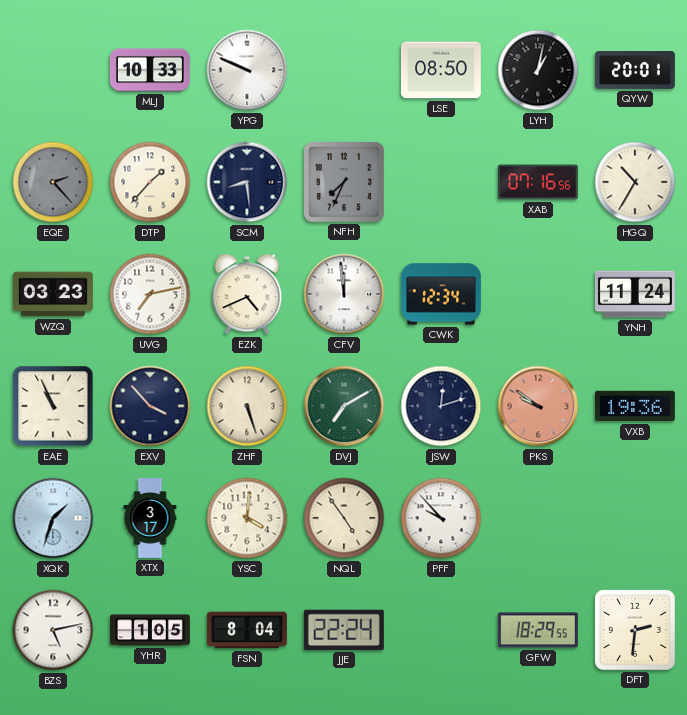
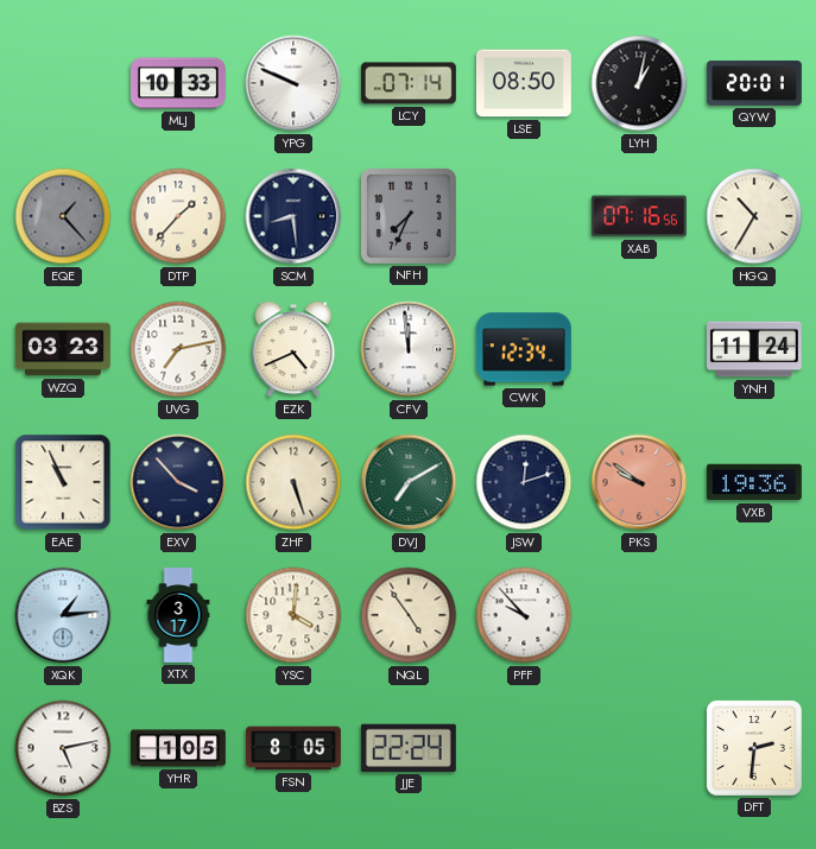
LCY: none -> 07:14
EQE: 2:23 -> 1:23
XQK: 1:33 -> 1:14
FSN: 8:04 -> 8:05
GFW: 18:29 -> none
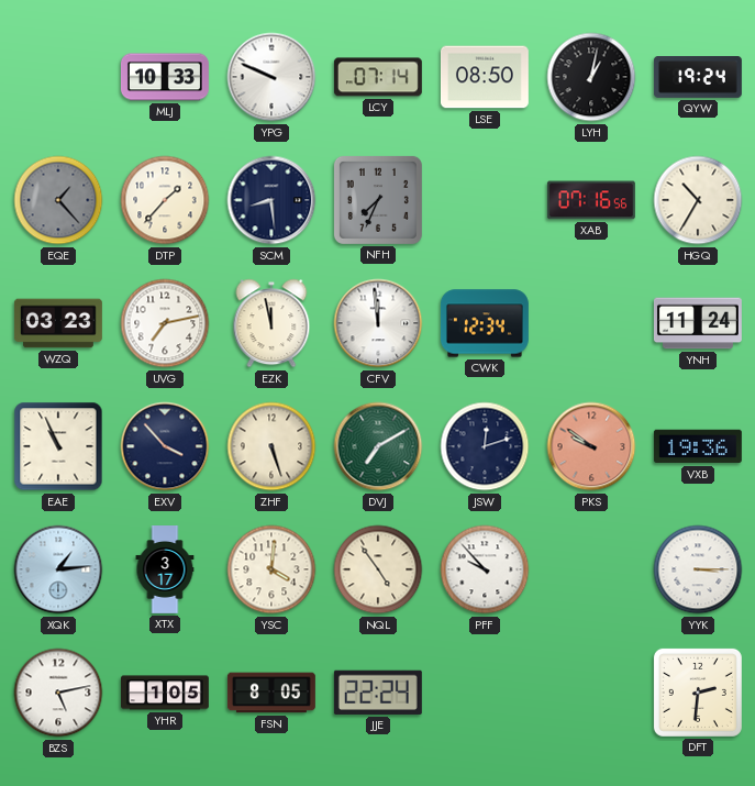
QYW: 20:01 -> 19:24
EZK: 4:41 -> 11:58
YYK: none -> 3:15
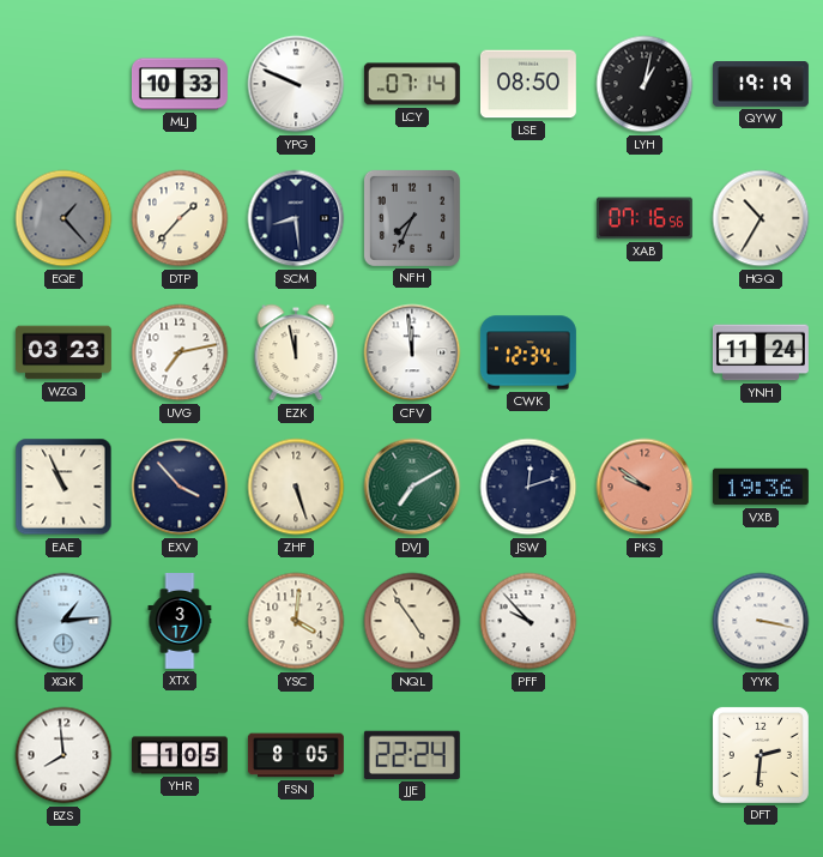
QYW: 19:24 -> 19:19
YYK: 3:15 -> 3:17
BZS: 5:13 -> 7:59
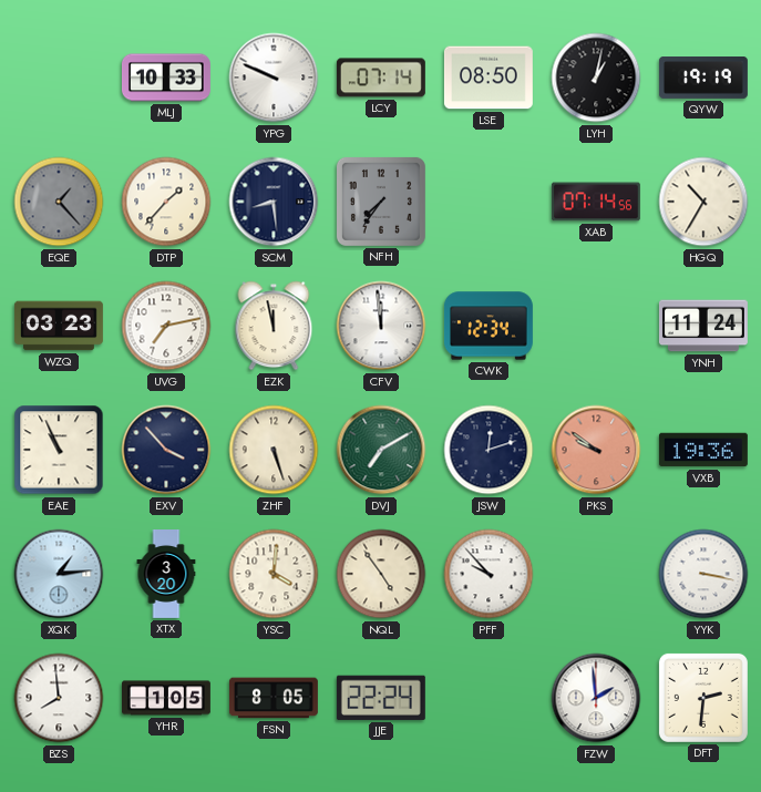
NFH: 7:34 -> 7:36
XAB: 07:16 -> 07:14
XTX: 3:17 -> 3:20
FZW: none -> 1:59
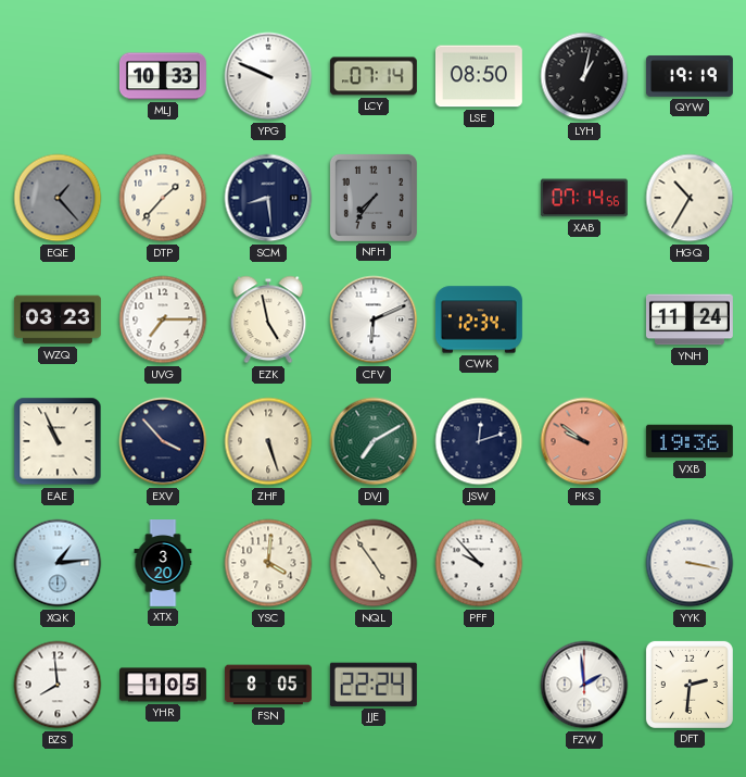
UVG: 7:13 -> 7:15
EZK: 11:58 -> 4:58
CFV: 11:59 -> 6:11
